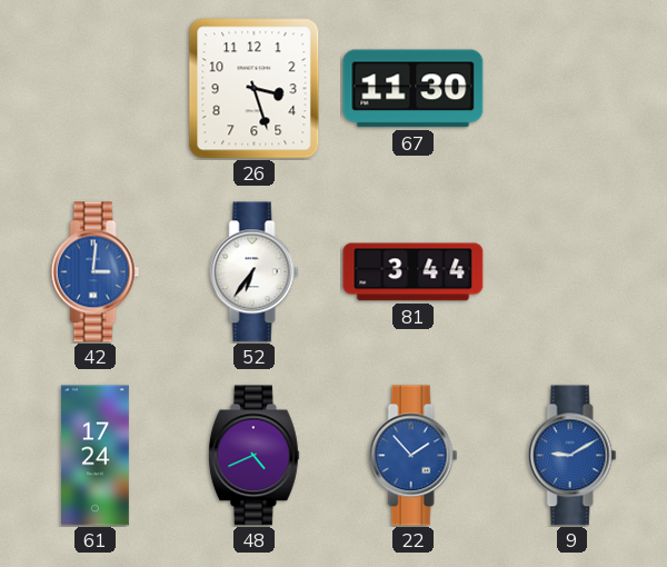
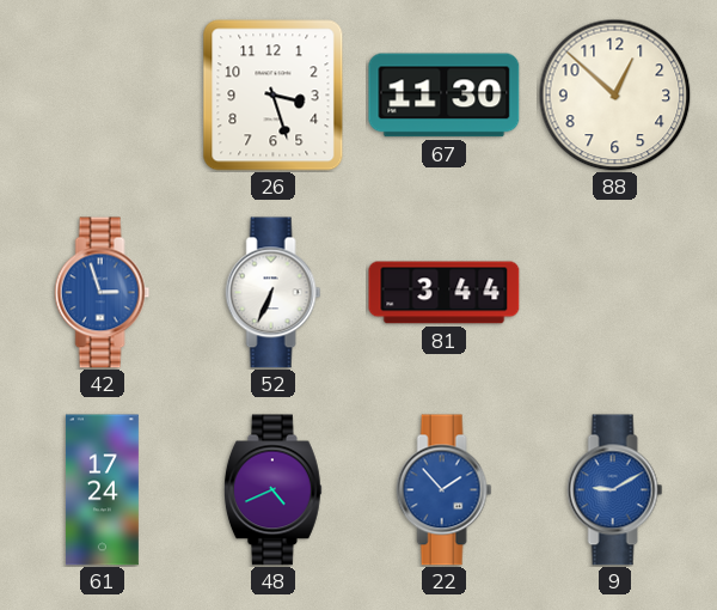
88: none -> 12:52
42: 3:01 -> 2:57
52: 6:36 -> 6:34
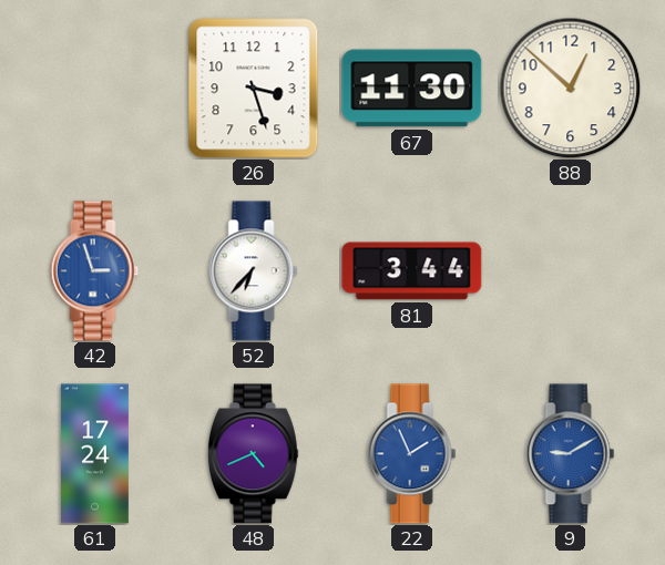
52: 6:34 -> 6:37
22: 1:53 -> 1:56
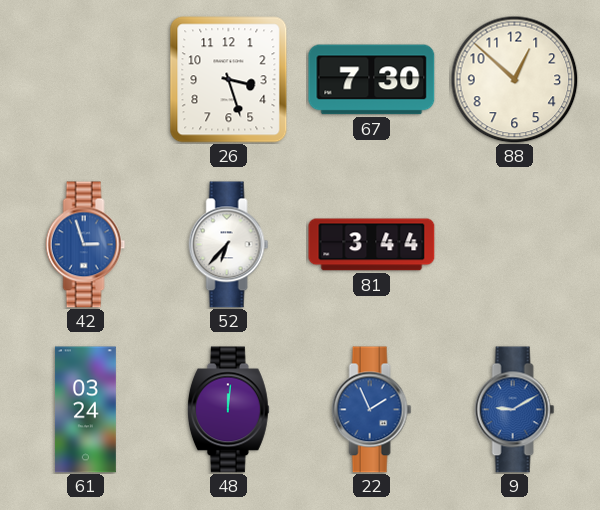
67: 11:30 -> 7:30
61: 17:24 -> 03:24
48: 4:41 -> 12:01
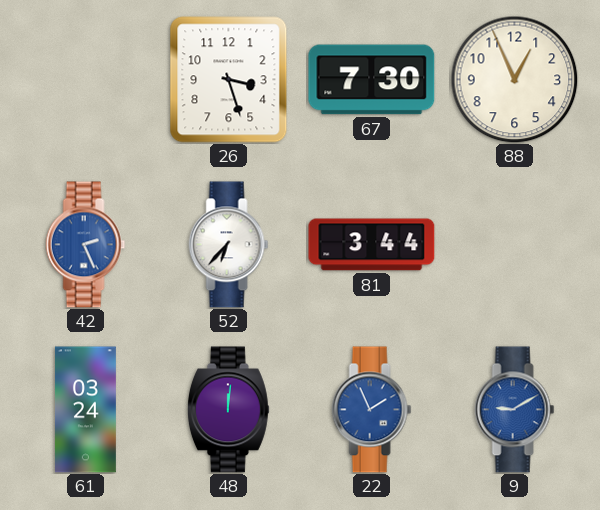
88: 12:52 -> 12:56
42: 2:57 -> 2:26
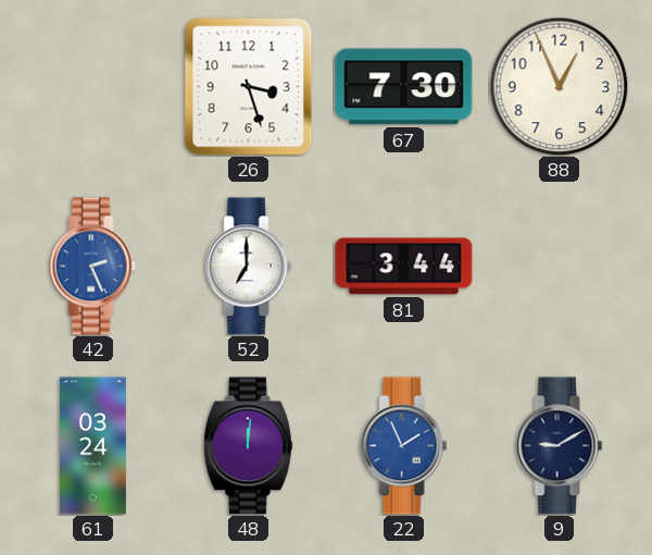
52: 6:37 -> 7:00
9 dial: blue -> navy
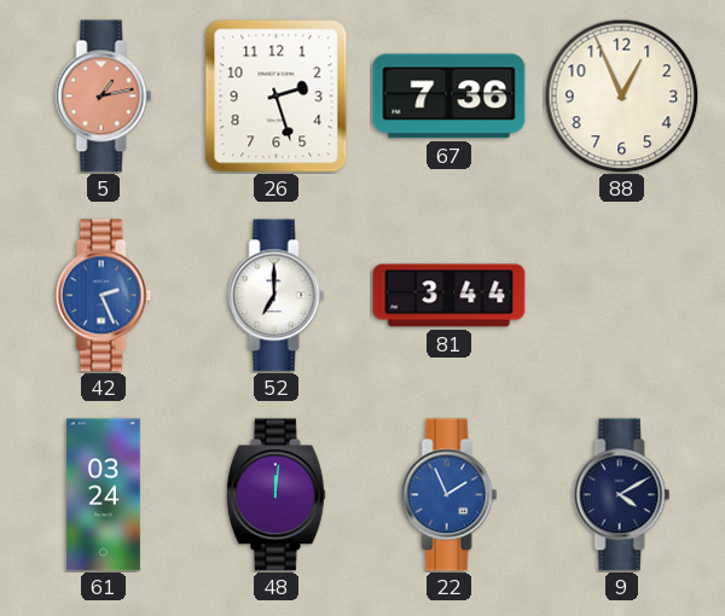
5: none -> 1:13
26: 3:27 -> 2:27
67: 7:30 -> 7:36
9: 9:10 -> 4:10
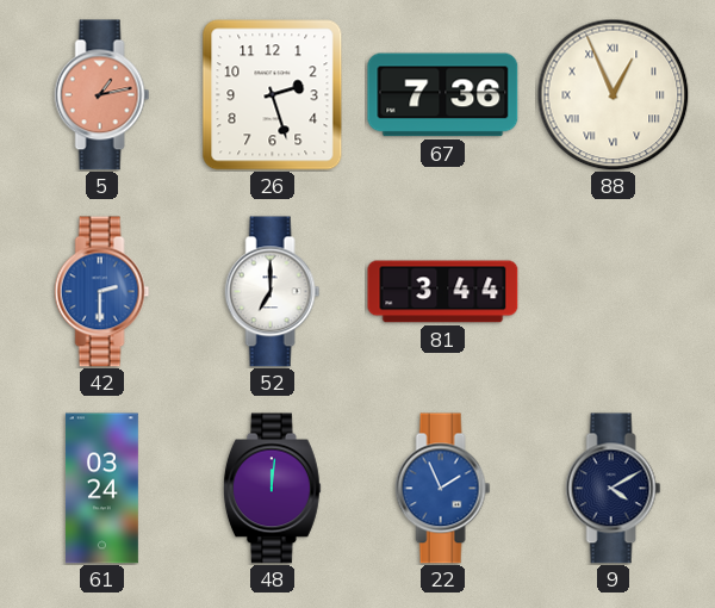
88 numerals: Arabic -> Roman
42: 2:26 -> 2:30
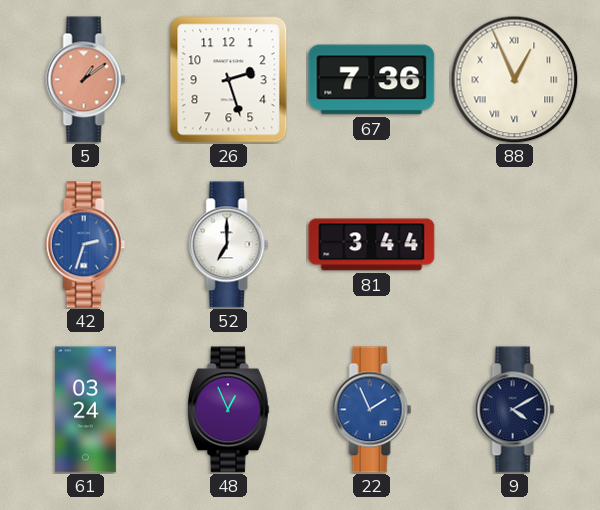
5: 1:13 -> 1:09
42: 2:30 -> 2:33
48: 12:01 -> 12:56
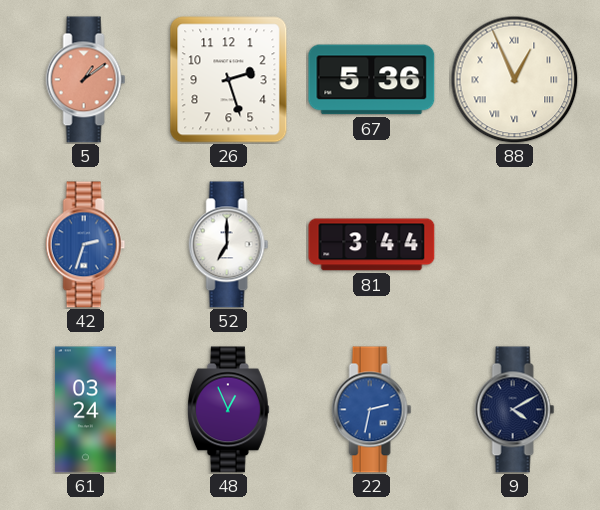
67: 7:36 -> 5:36
22: 1:56 -> 2:32
